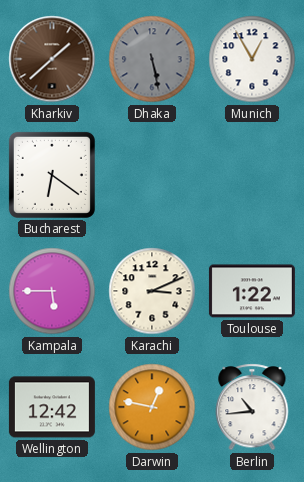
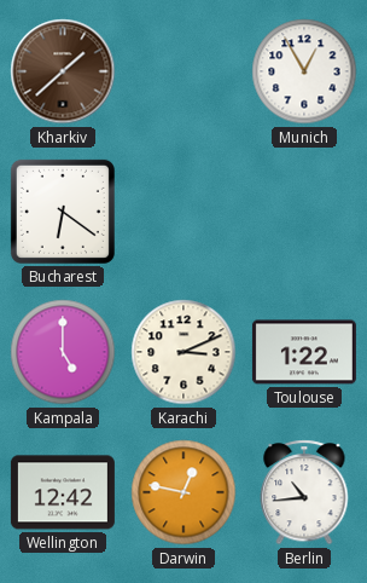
Dhaka: 5:28 -> none
Kampala: 5:45 -> 5:00
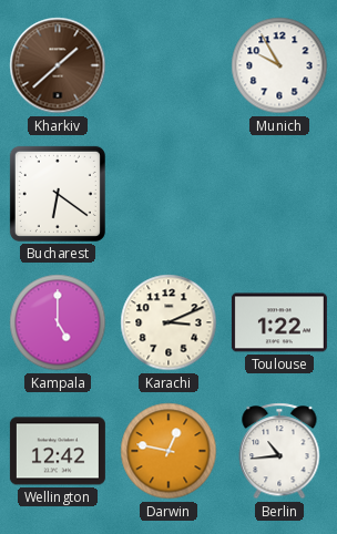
Munich: 12:55 -> 9:55
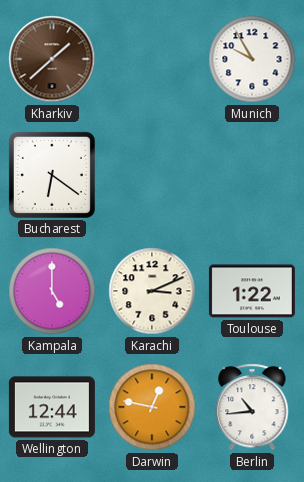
Wellington: 12:42 -> 12:44
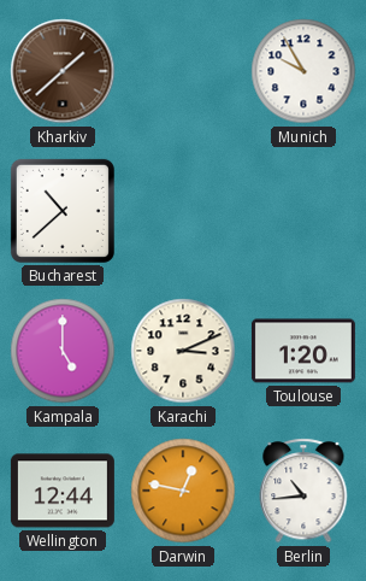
Bucharest: 6:21 -> 10:38
Toulouse: 1:22 -> 1:20
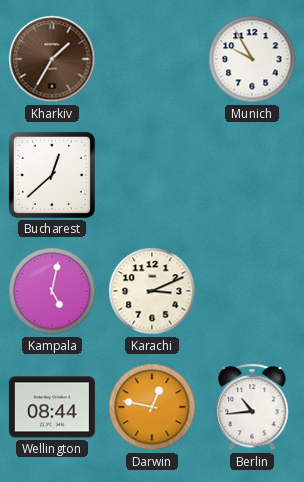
Kharkiv: 1:38 -> 1:35
Bucharest: 10:38 -> 12:38
Kampala: 5:00 -> 5:02
Toulouse: 1:20 -> none
Wellington: 12:44 -> 08:44
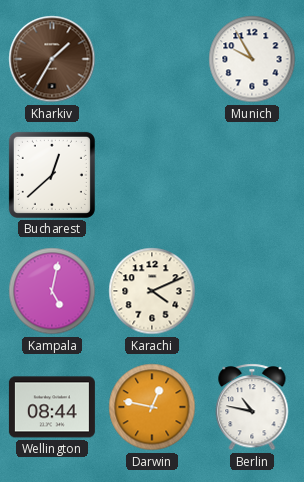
Karachi: 3:11 -> 4:11
Berlin: 10:44 -> 10:47
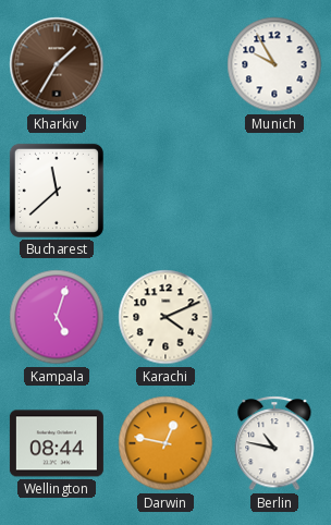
Bucharest: 12:38 -> 11:38
Kampala: 5:02 -> 5:03
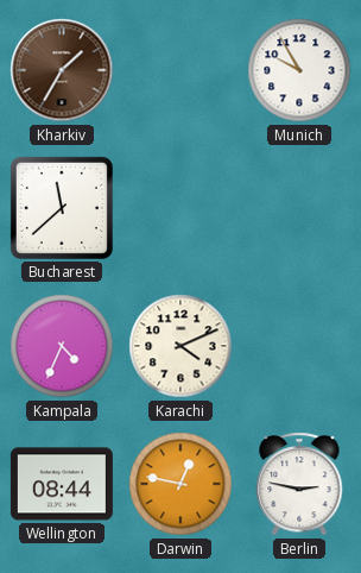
Kampala: 5:03 -> 4:34
Berlin: 10:47 -> 2:47
